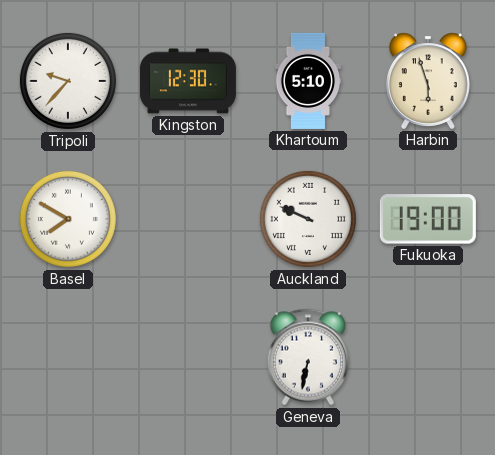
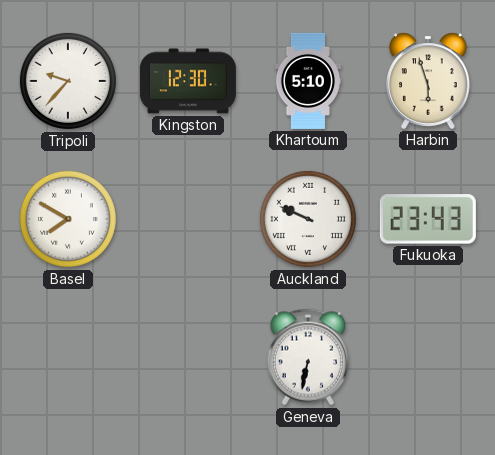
Fukuoka: 19:00 -> 23:43
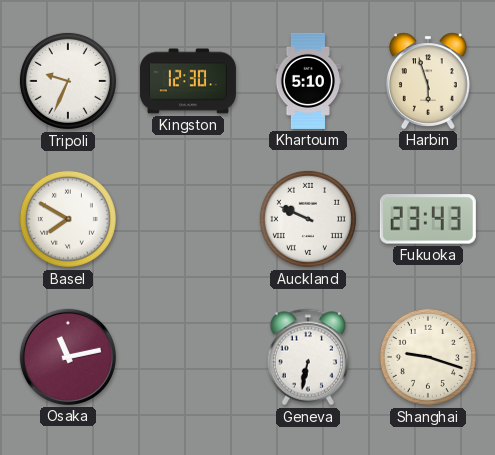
Tripoli: 9:37 -> 9:34
Osaka: none -> 11:13
Shanghai: none -> 9:18
